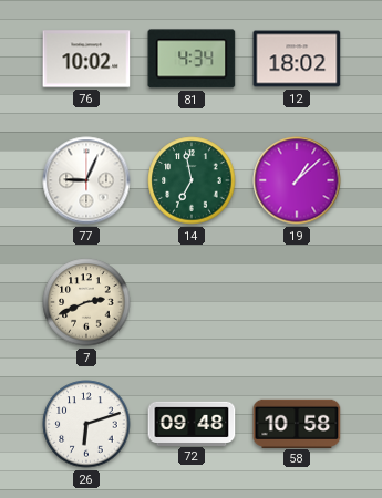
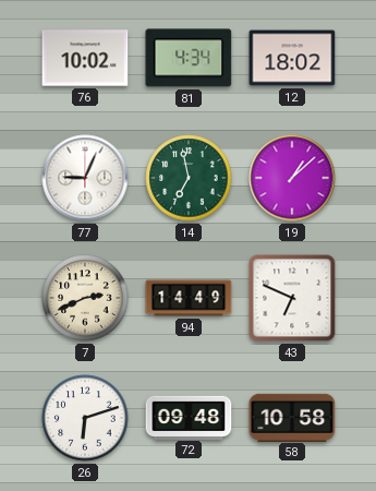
94: none -> 14:49
43: none -> 6:49
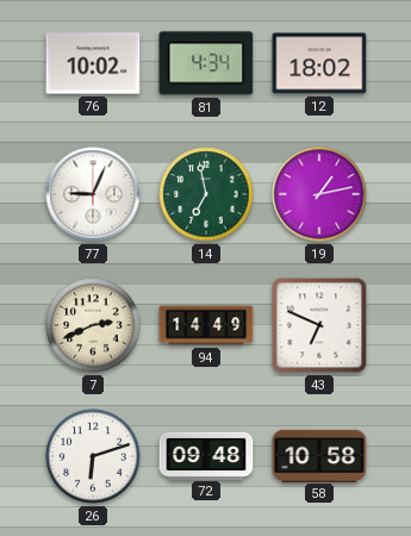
19: 1:08 -> 1:13
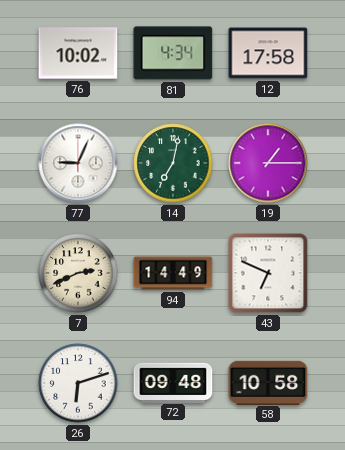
12: 18:02 -> 17:58
14: 6:58 -> 7:02
19: 1:13 -> 1:15
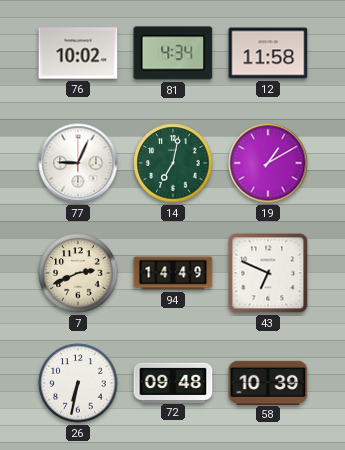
12: 17:58 -> 11:58
19: 1:15 -> 1:10
26: 6:12 -> 6:32
58: 10:58 -> 10:39
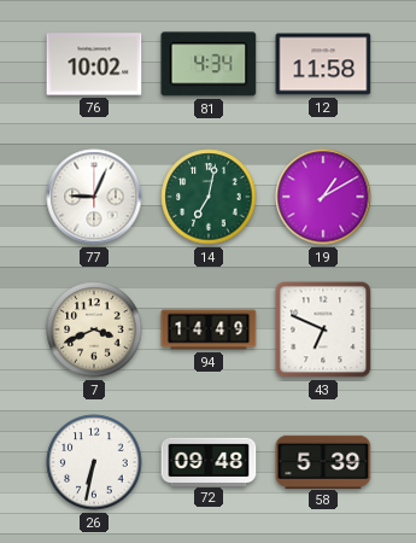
7: 2:41 -> 3:41
58: 10:39 -> 5:39
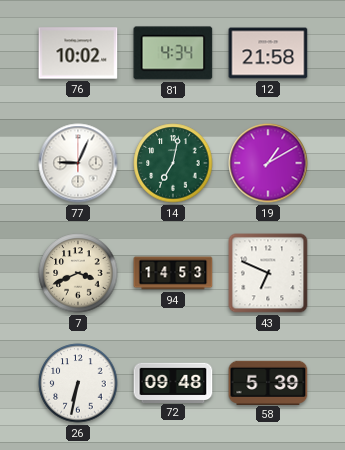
12: 11:58 -> 21:58
94: 14:49 -> 14:53
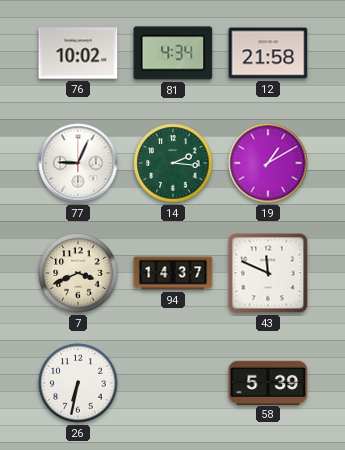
14: 7:02 -> 2:16
94: 14:53 -> 14:37
43: 6:49 -> 11:49
72: 09:48 -> none
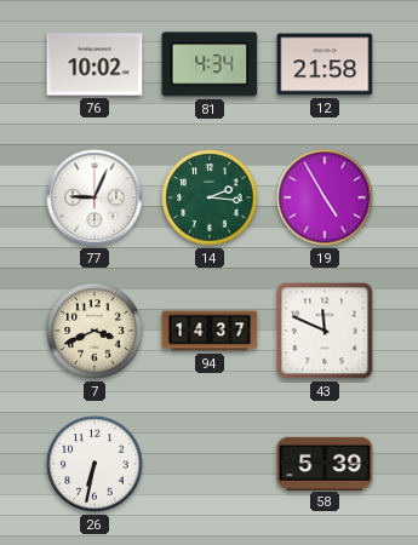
19: 1:10 -> 4:55
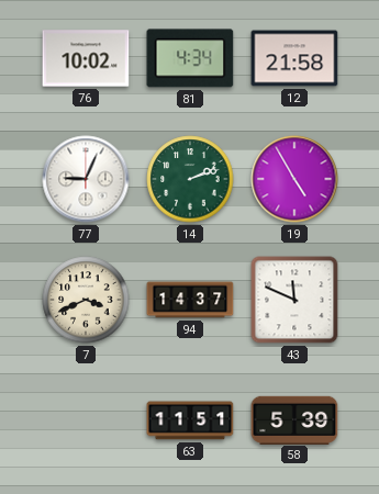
14: 2:16 -> 2:12
26: 6:32 -> none
63: none -> 11:51
